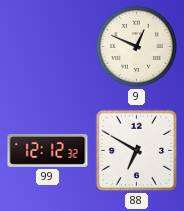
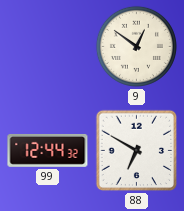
9: 12:49 -> 12:51
99: 12:12 -> 12:44
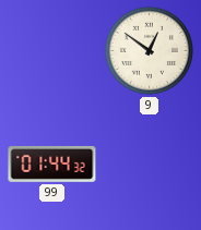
99: 12:44 -> 01:44
88: 6:50 -> none
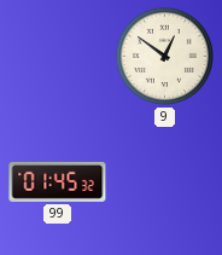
99: 01:44 -> 01:45
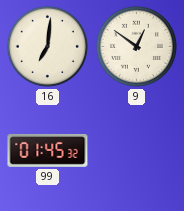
16: none -> 7:01
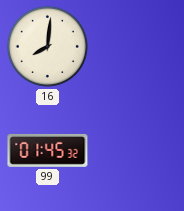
16: 7:01 -> 8:01
9: 12:51 -> none
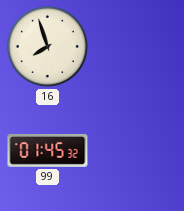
16: 8:01 -> 7:57
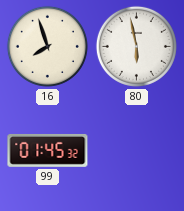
80: none -> 5:58
